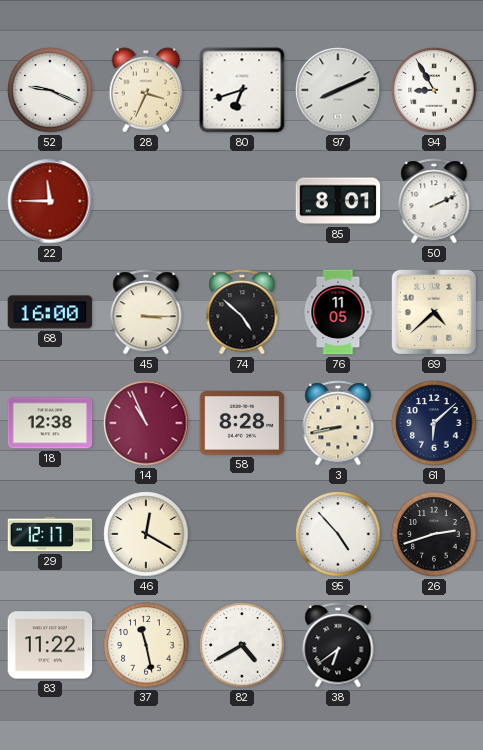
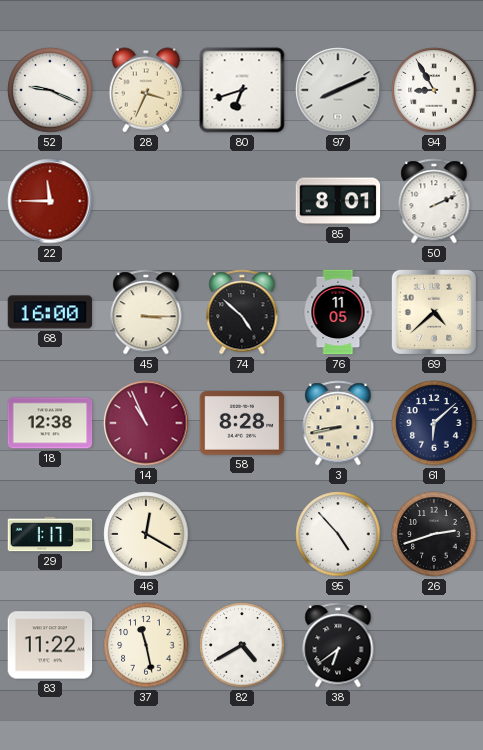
29: 12:17 -> 1:17
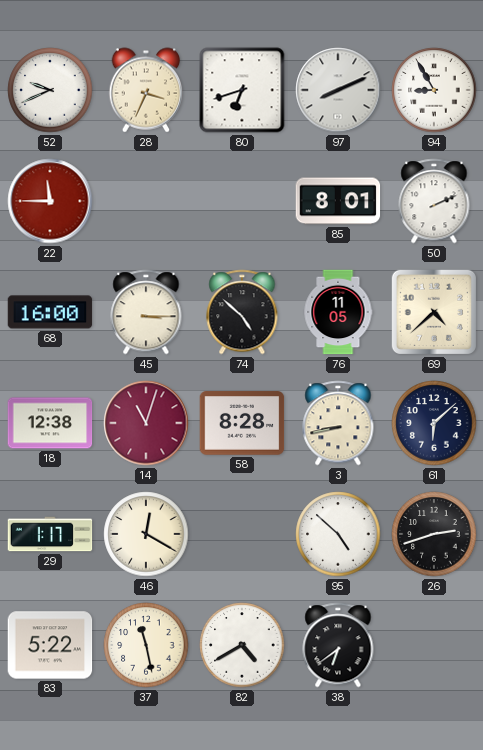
52: 9:19 -> 9:41
14: 10:56 -> 11:03
95: 4:53 -> 4:52
83: 11:22 -> 5:22
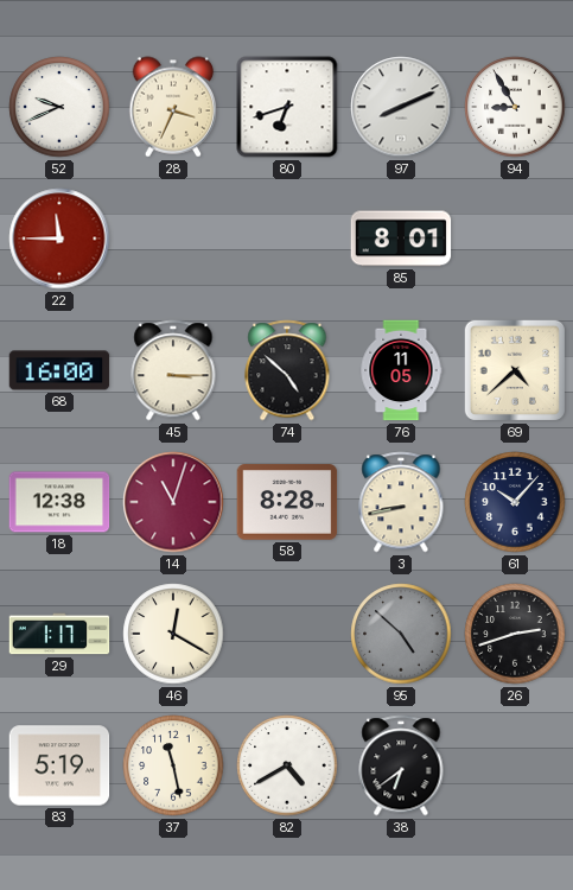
50: 2:11 -> none
61: 6:08 -> 10:07
95 dial: white -> grey
83: 5:22 -> 5:19
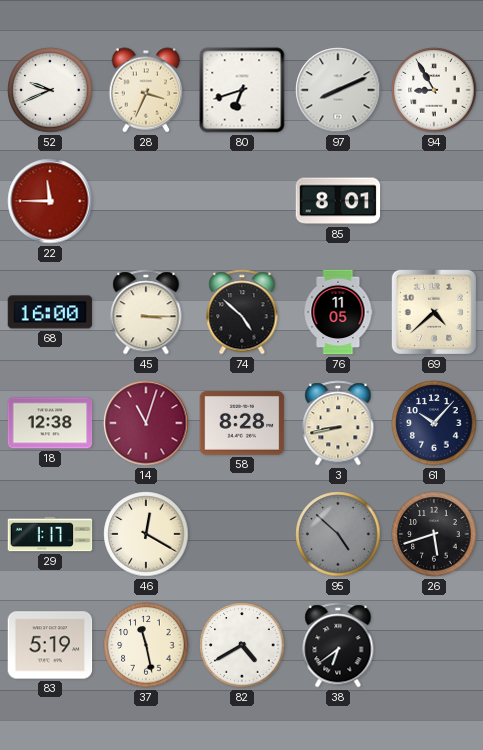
26: 2:42 -> 5:42
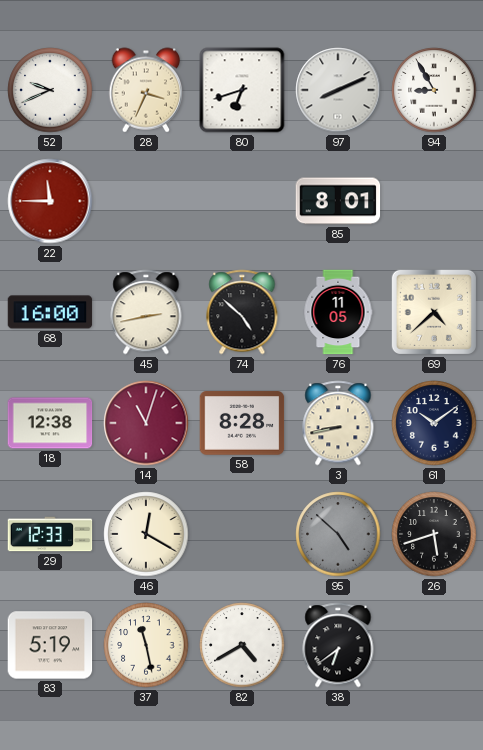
45: 3:15 -> 2:43
61: 10:07 -> 10:09
29: 1:17 -> 12:33
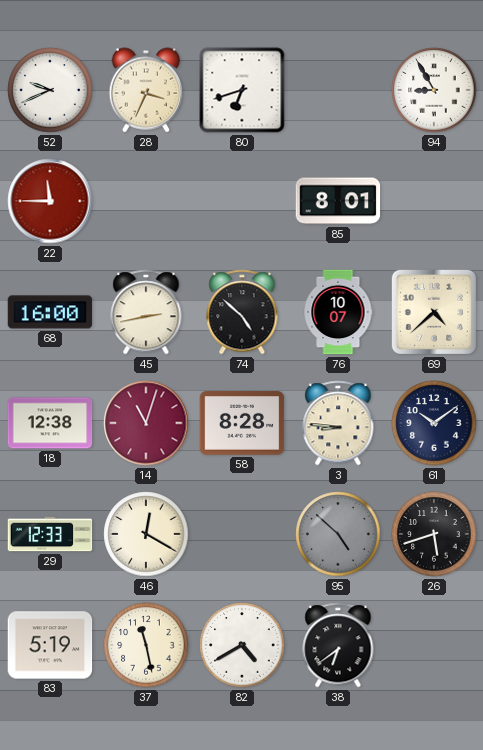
97: 8:11 -> none
76: 11:05 -> 10:07
3: 8:43 -> 8:46
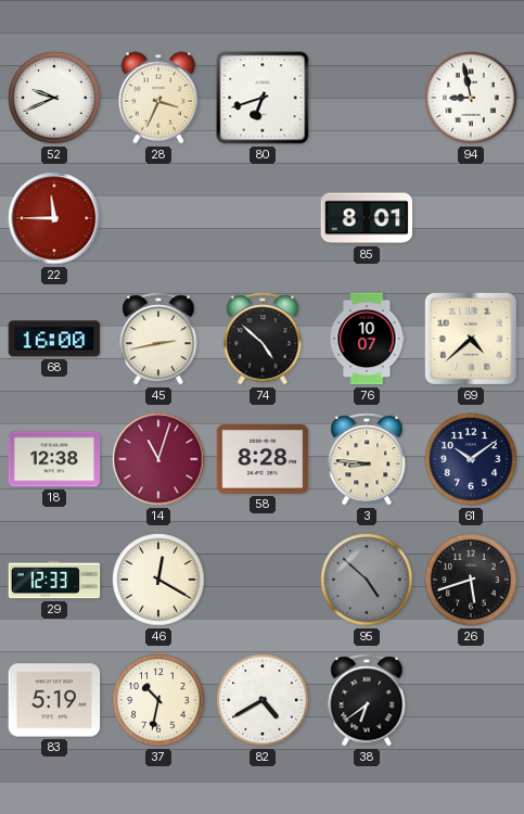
94: 8:55 -> 8:58
37: 11:28 -> 10:32
